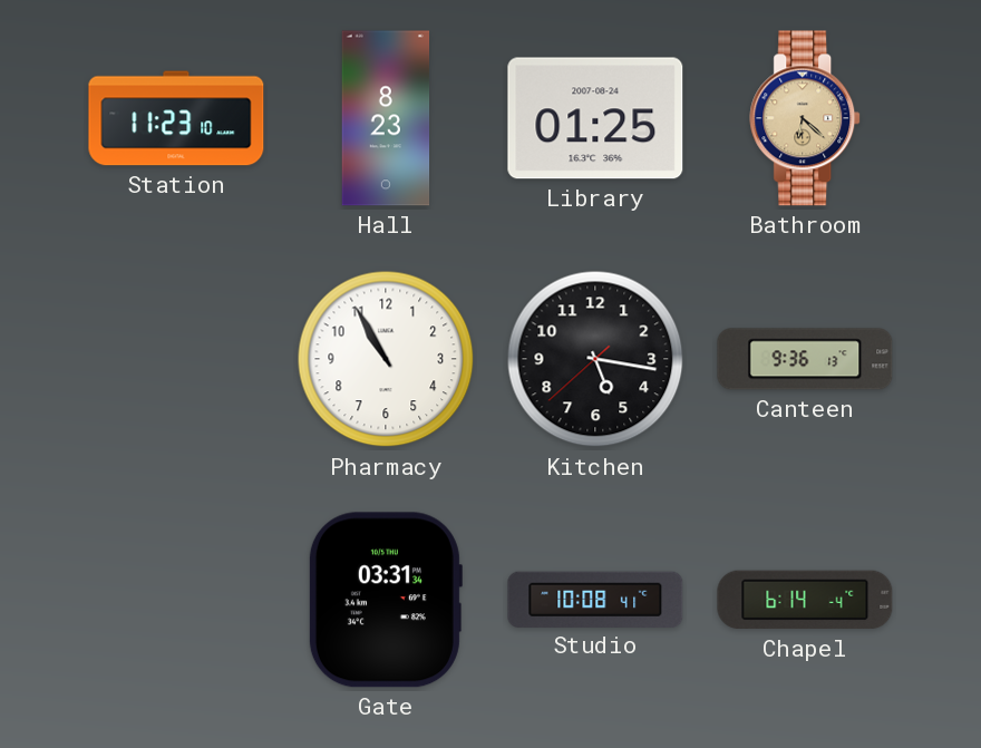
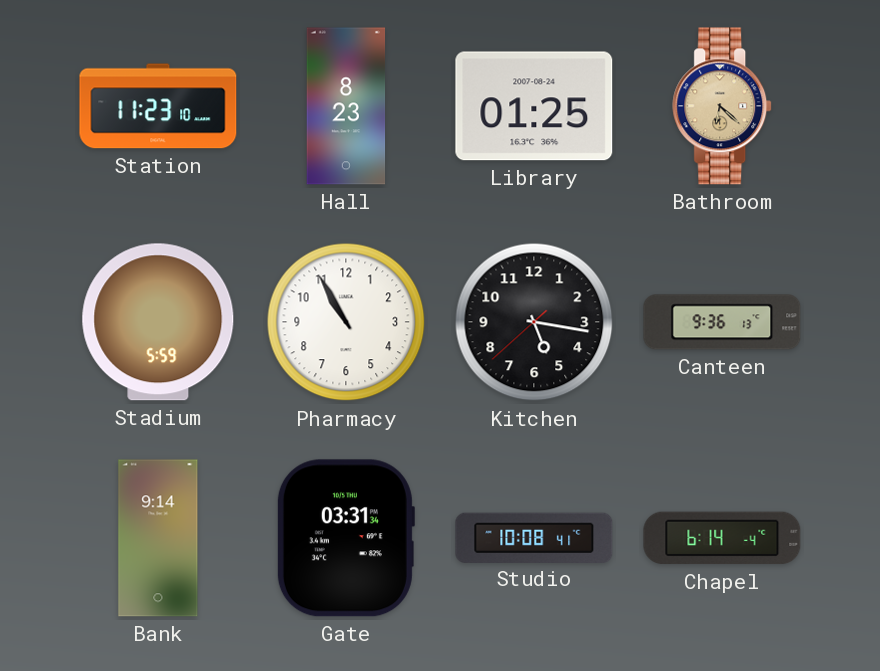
Stadium: none -> 5:59
Bank: none -> 9:14
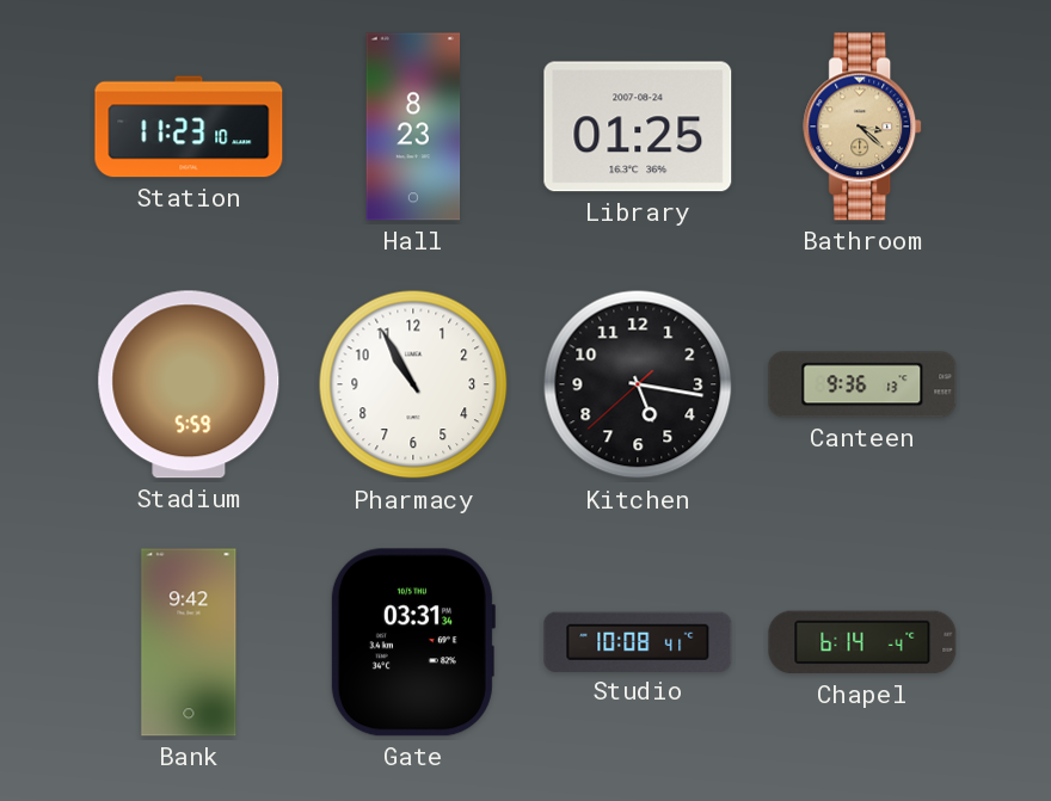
Bathroom: 6:22 -> 3:22
Bank: 9:14 -> 9:42
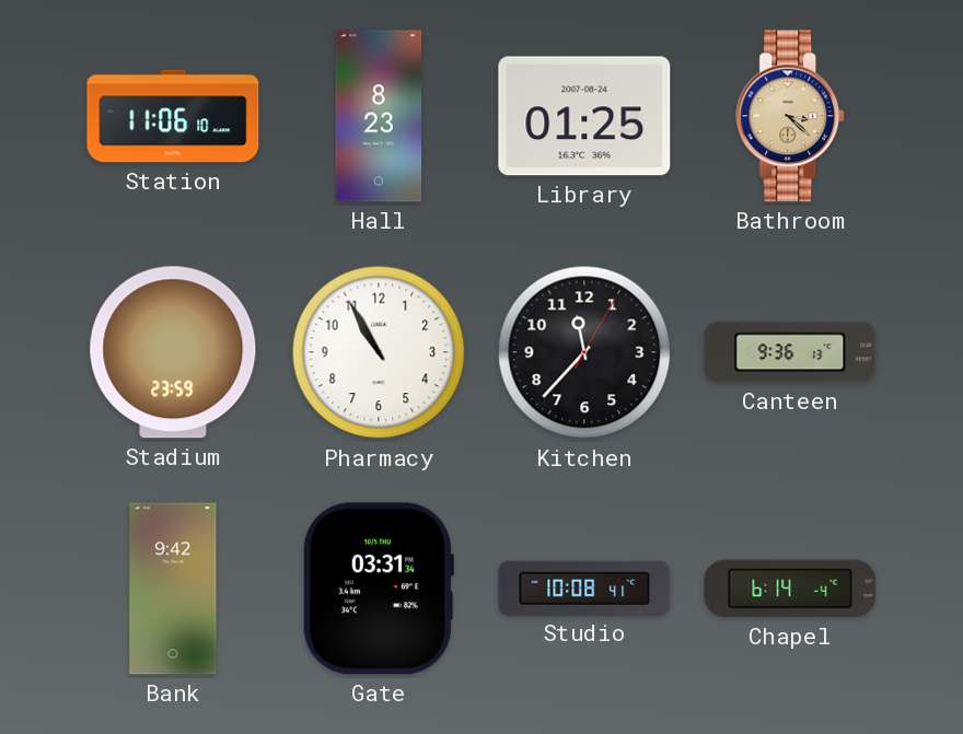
Station: 11:23 -> 11:06
Stadium: 5:59 -> 23:59
Kitchen: 5:16 -> 11:37
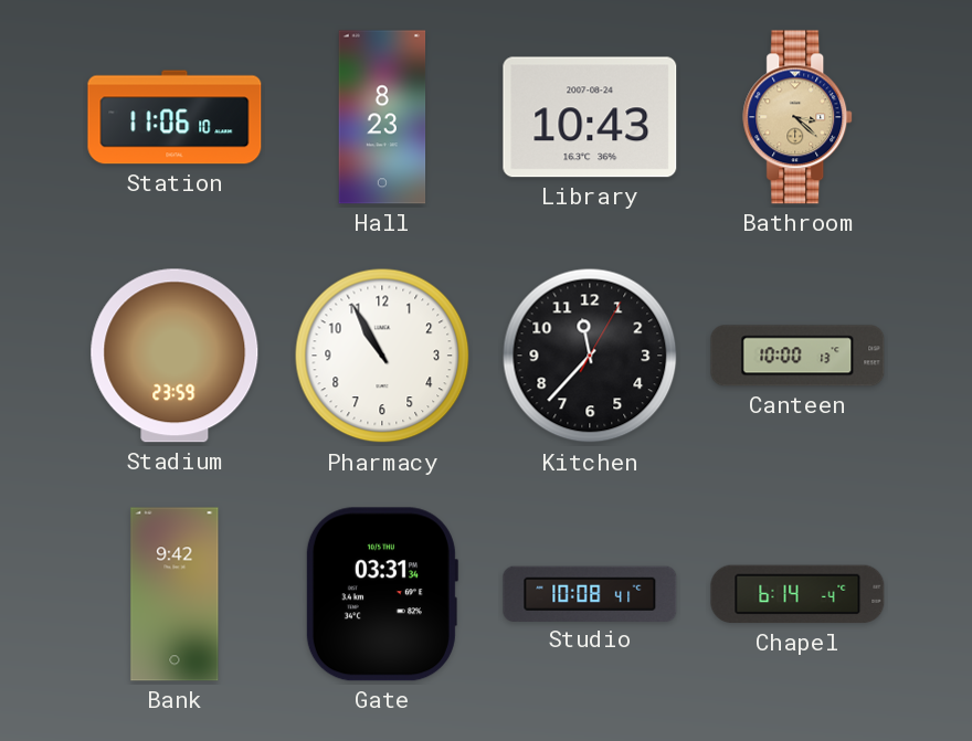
Library: 01:25 -> 10:43
Canteen: 9:36 -> 10:00
